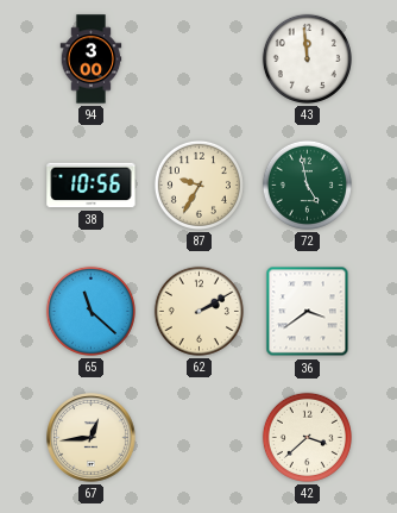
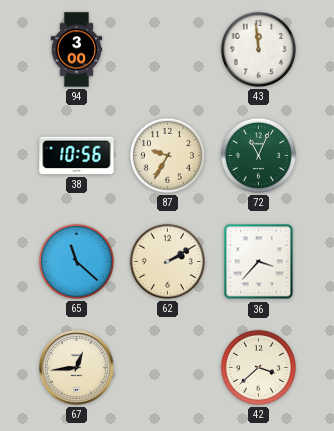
72: 4:58 -> 11:04
36: 3:39 -> 3:37
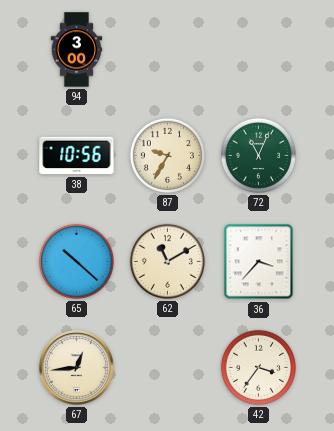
43: 11:59 -> none
65: 11:22 -> 10:22
62: 2:10 -> 11:10
42: 3:38 -> 3:36
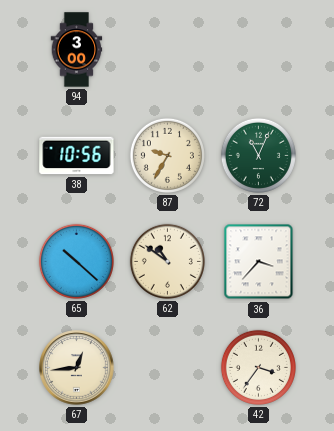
62: 11:10 -> 10:51
